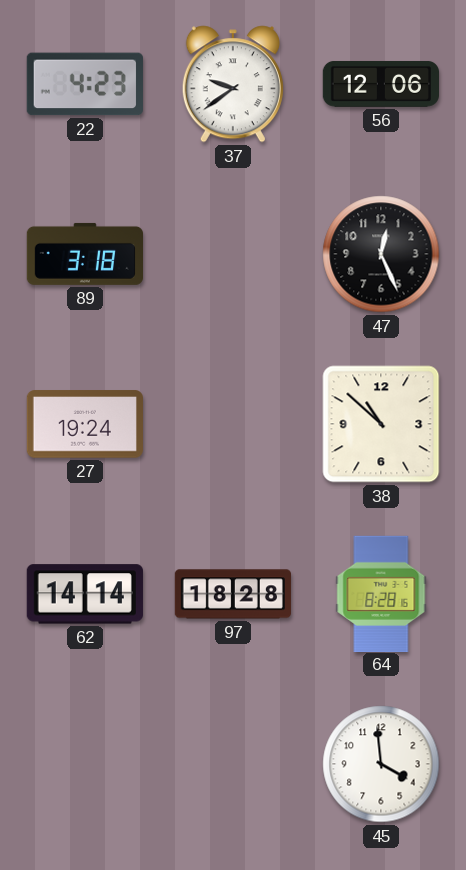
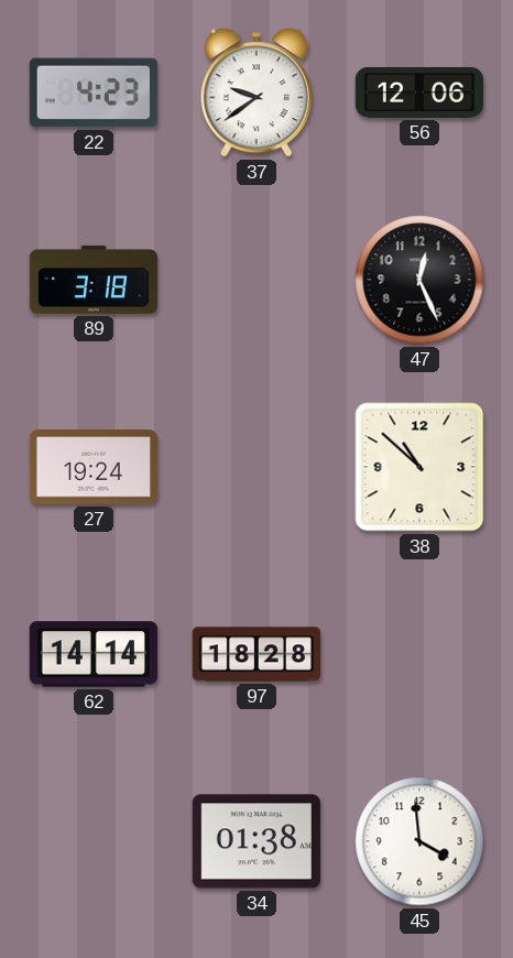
64: 8:28 -> none
34: none -> 01:38
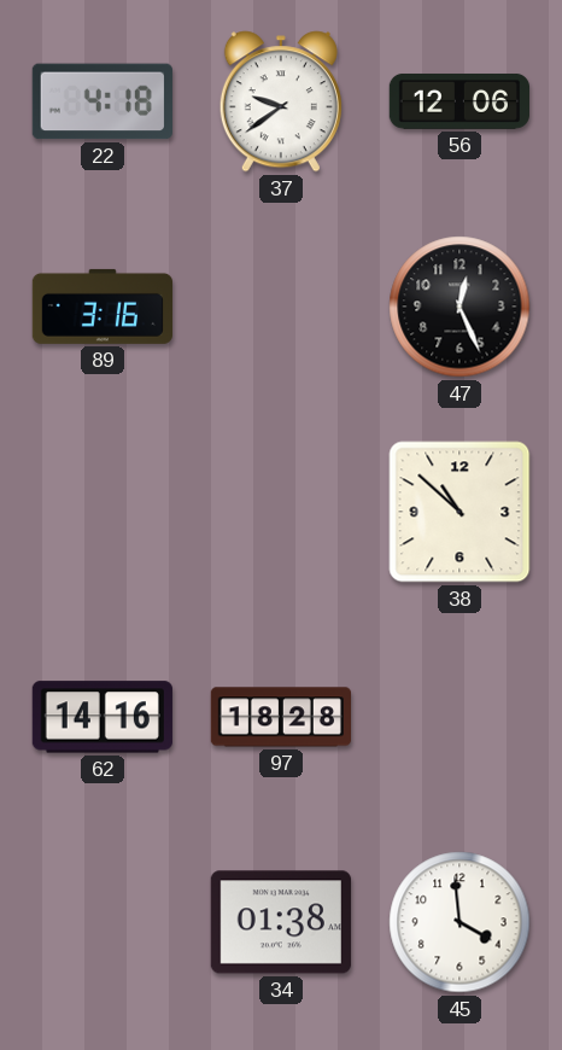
22: 4:23 -> 4:18
89: 3:18 -> 3:16
27: 19:24 -> none
62: 14:14 -> 14:16
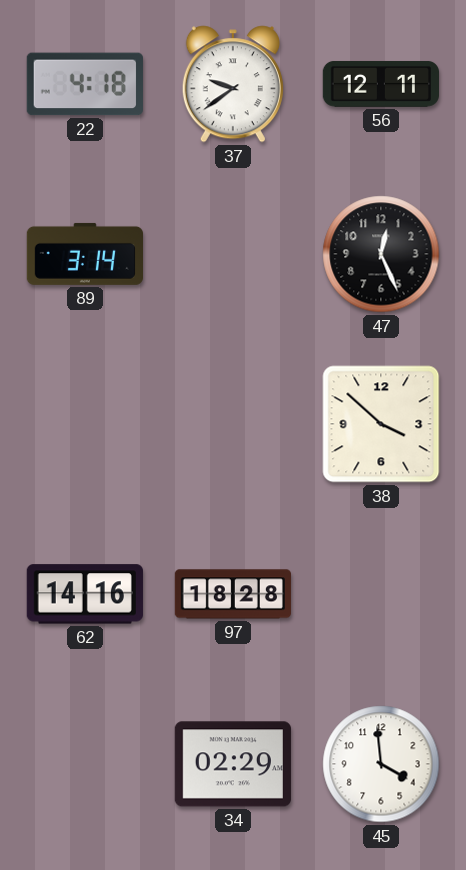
56: 12:06 -> 12:11
89: 3:16 -> 3:14
38: 10:52 -> 3:52
34: 01:38 -> 02:29
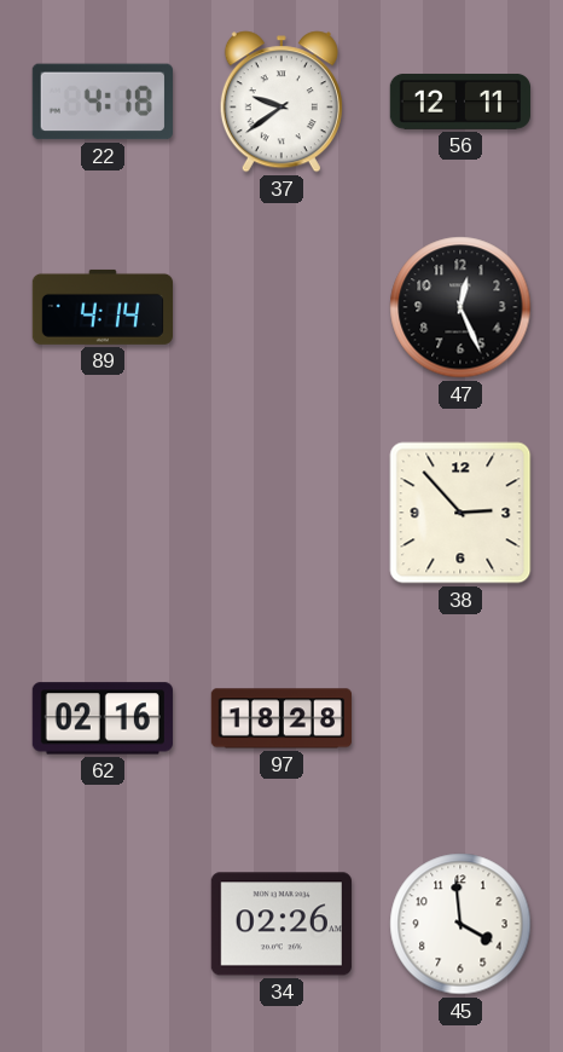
89: 3:14 -> 4:14
38: 3:52 -> 2:53
62: 14:16 -> 02:16
34: 02:29 -> 02:26
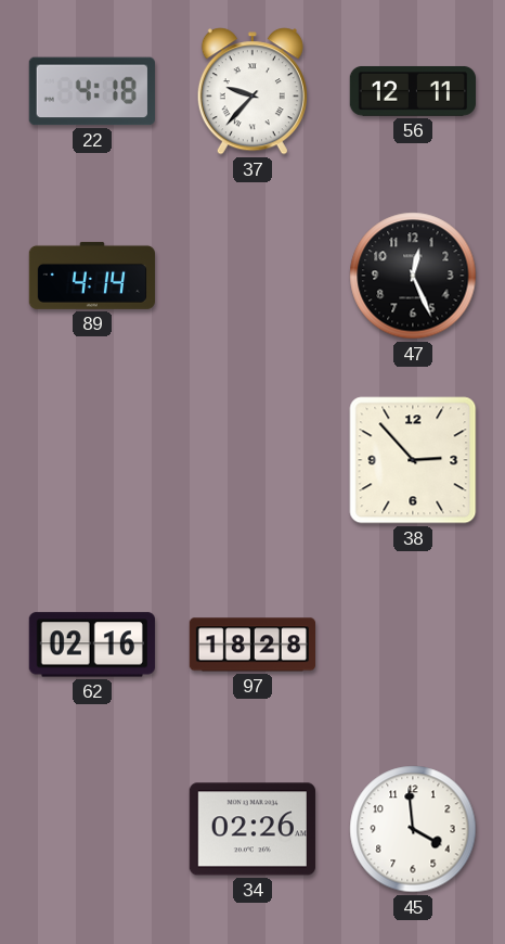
37: 9:39 -> 9:37
